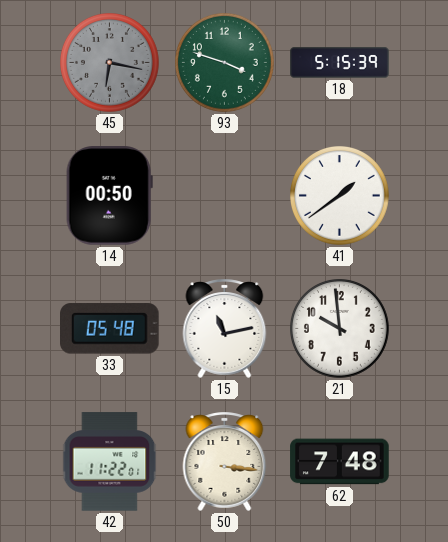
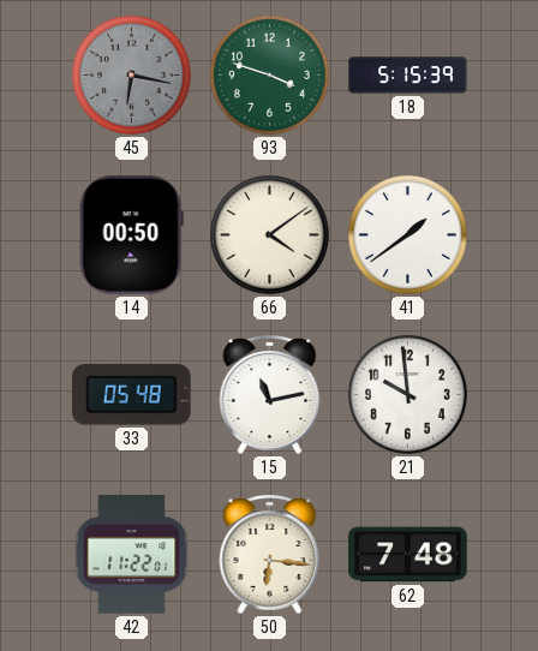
66: none -> 4:09
50: 3:16 -> 6:16
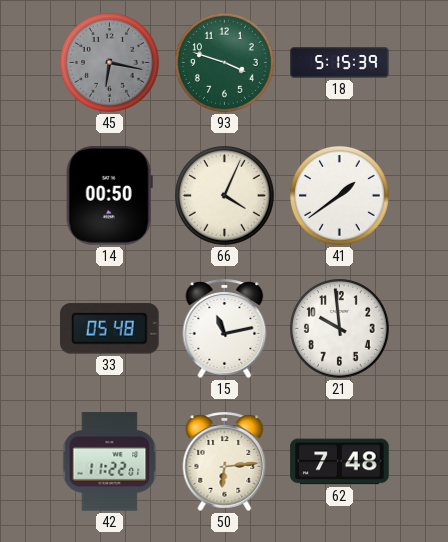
66: 4:09 -> 4:04
50: 6:16 -> 6:14
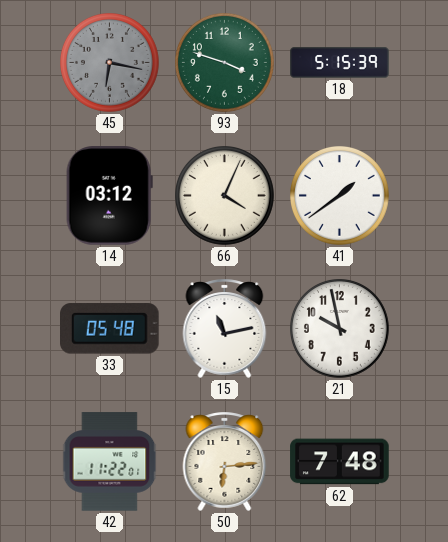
14: 00:50 -> 03:12
21: 9:59 -> 9:58
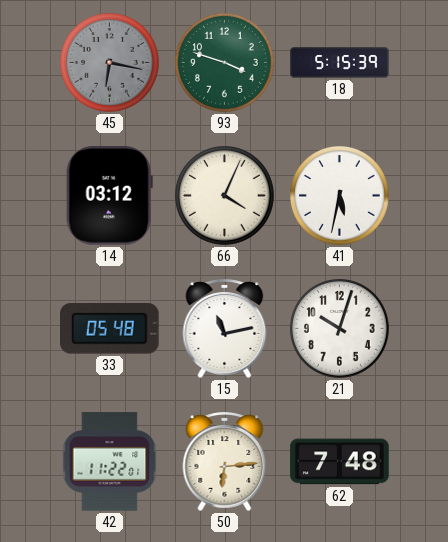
41: 1:39 -> 5:32
21: 9:58 -> 10:03
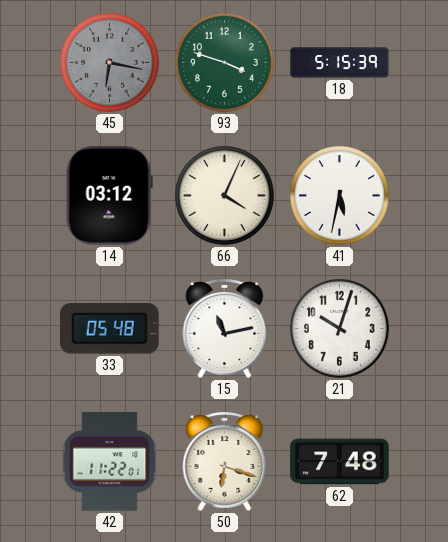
50: 6:14 -> 6:18
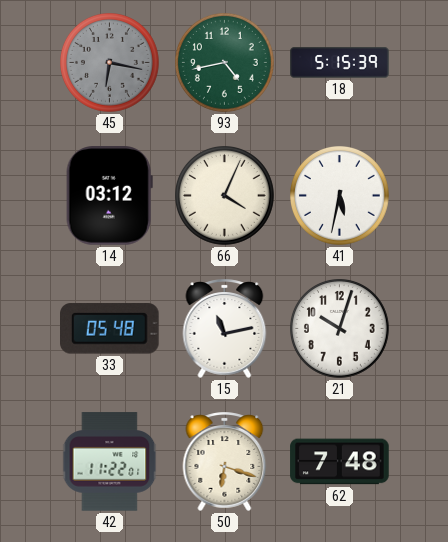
93: 3:48 -> 4:43
